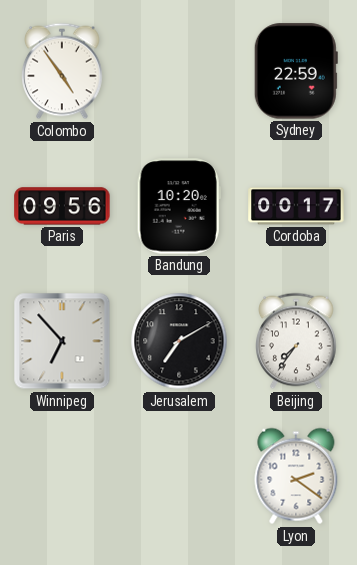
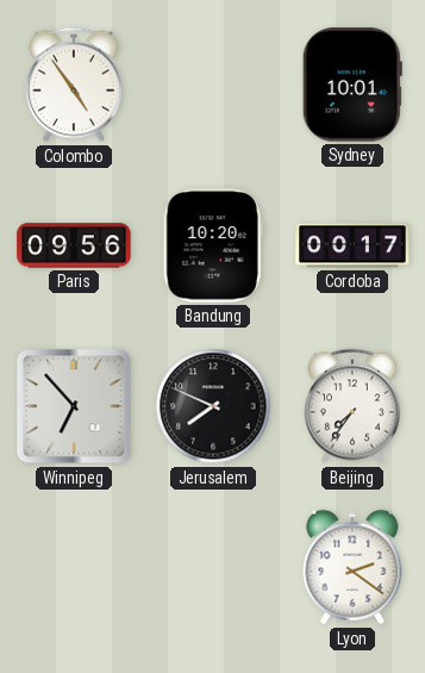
Sydney: 22:59 -> 10:01
Jerusalem: 7:10 -> 7:49
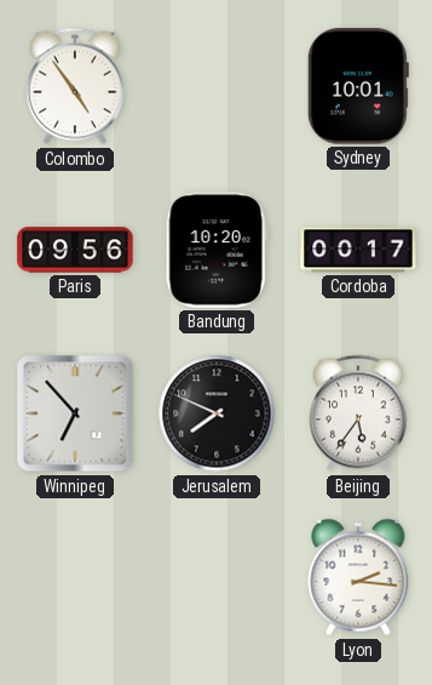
Beijing: 7:36 -> 5:36
Lyon: 2:21 -> 2:16
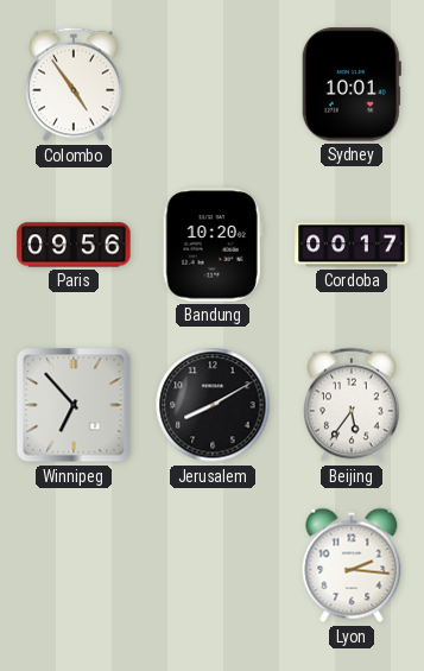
Jerusalem: 7:49 -> 8:10
